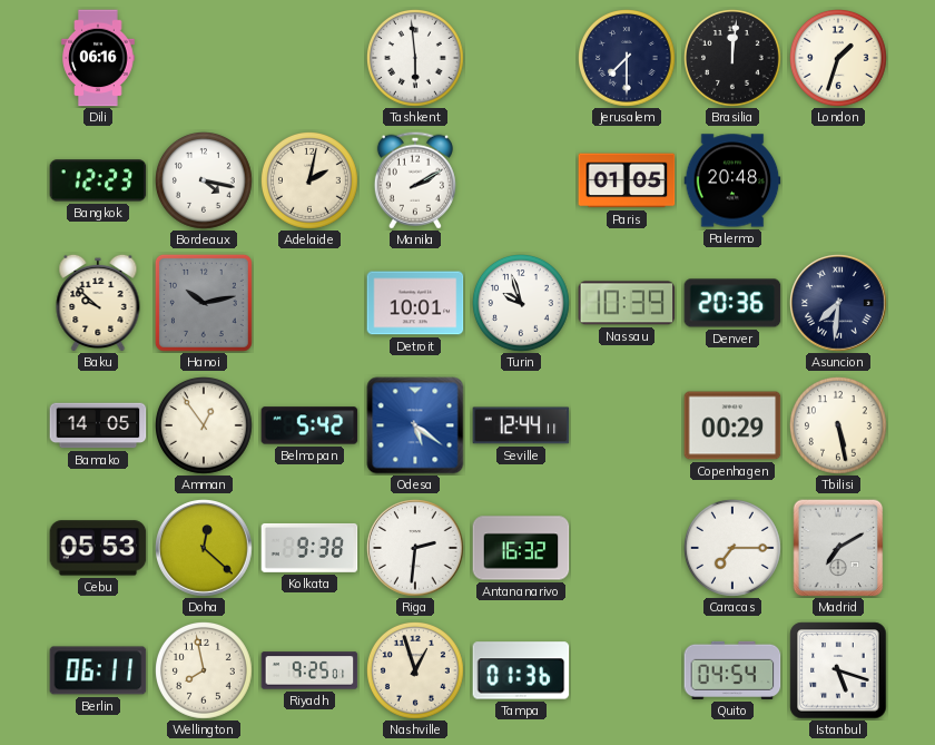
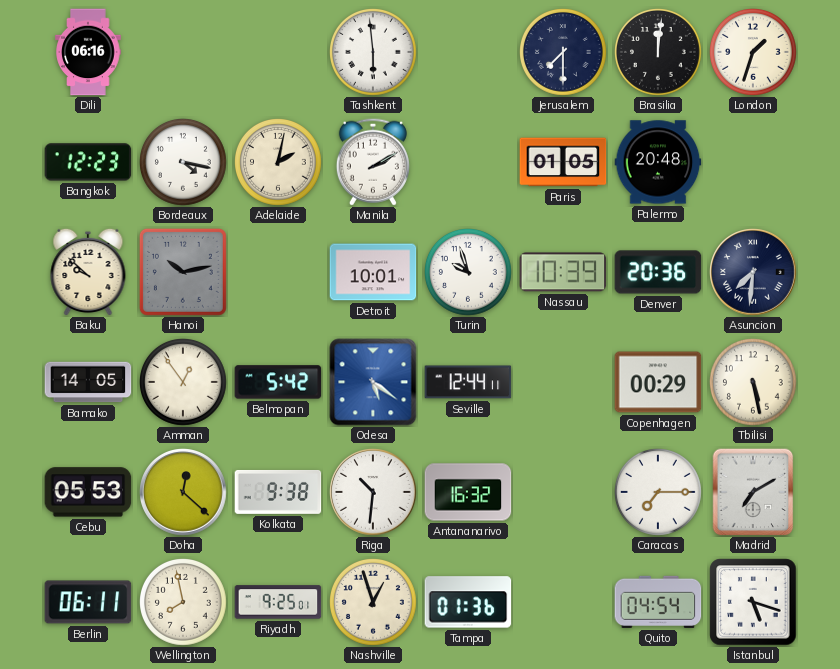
Riga: 2:31 -> 10:31
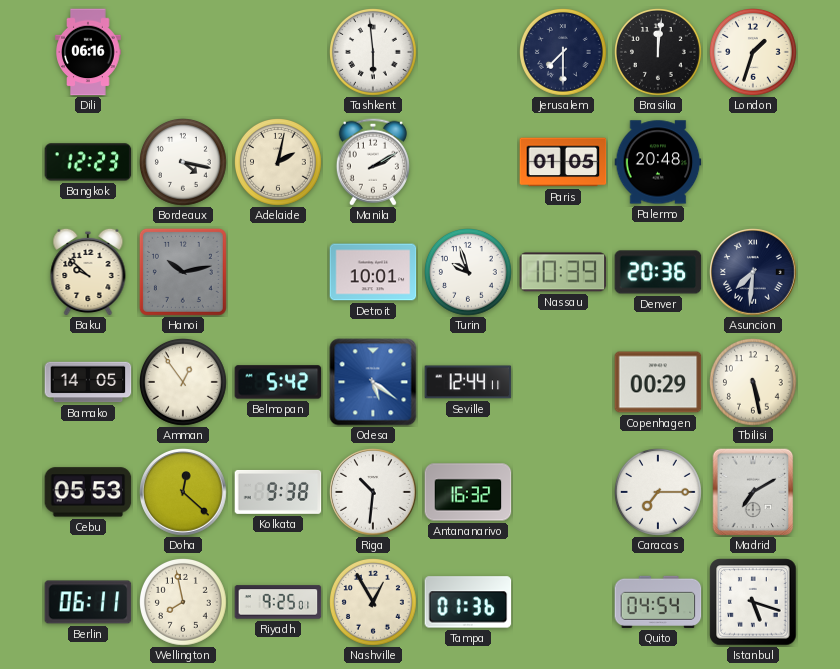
Nashville: 12:57 -> 12:55
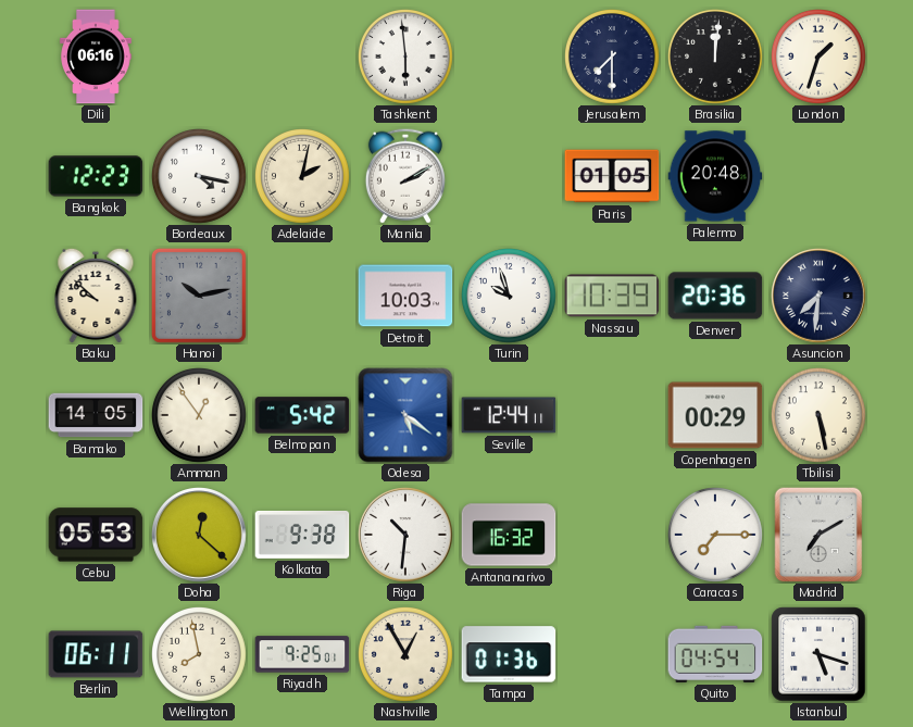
Detroit: 10:01 -> 10:03
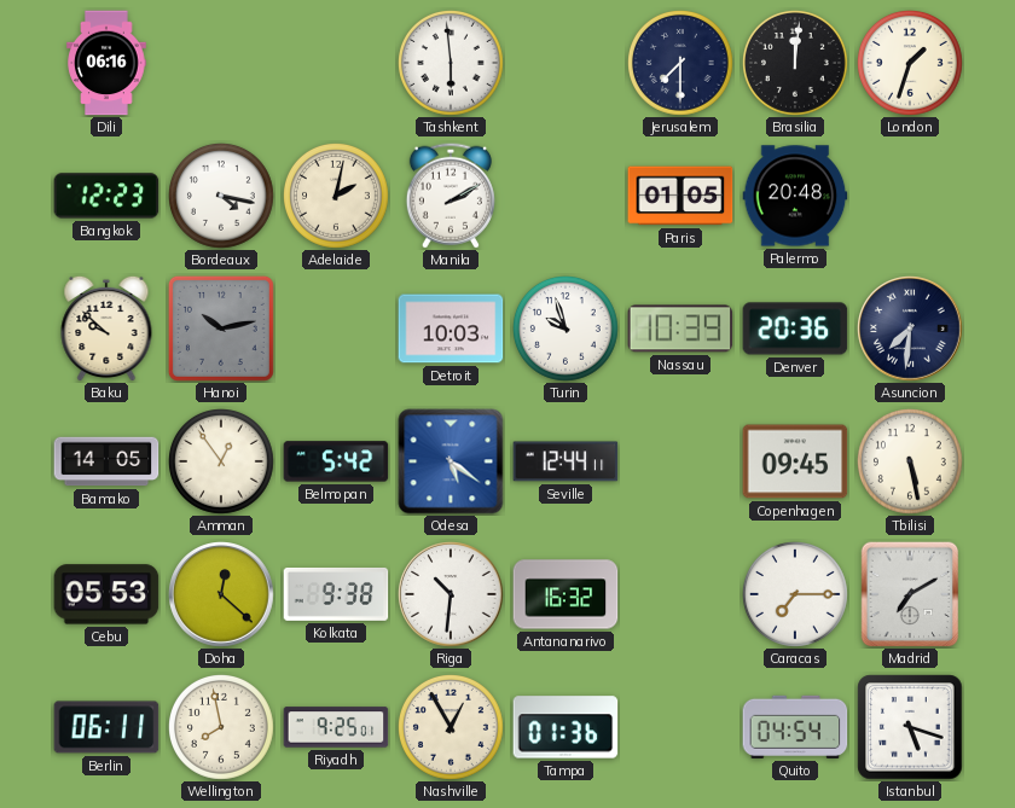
Copenhagen: 00:29 -> 09:45
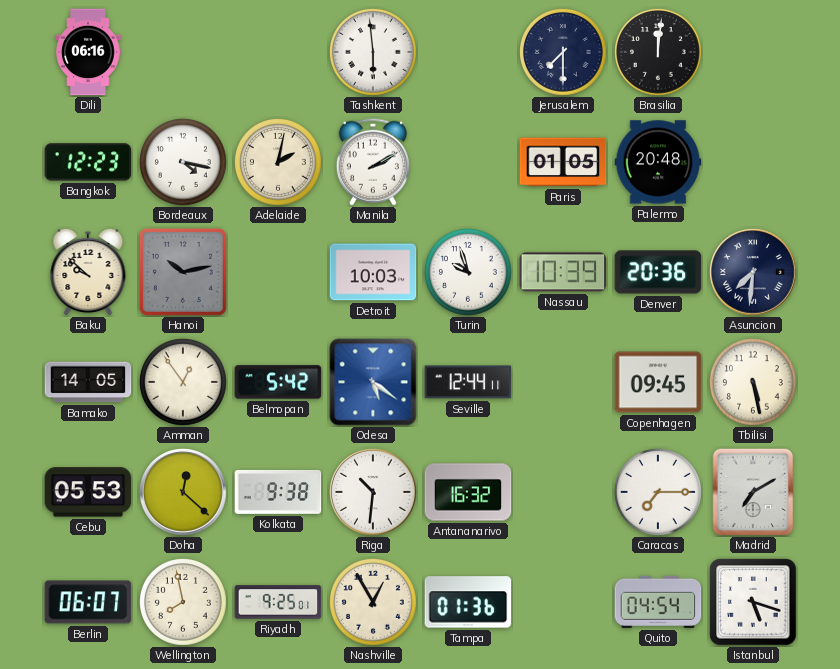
London: 1:33 -> none
Berlin: 06:11 -> 06:07
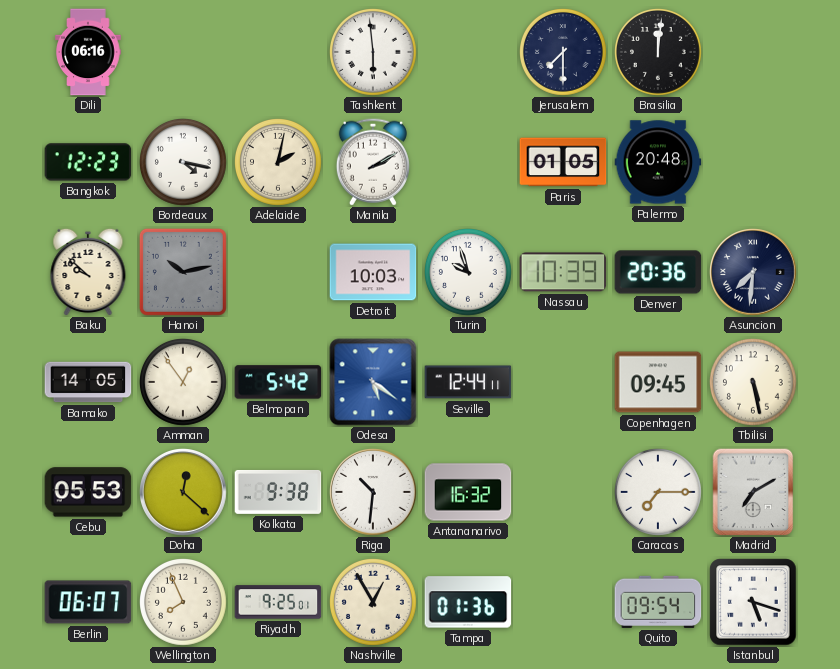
Wellington: 7:58 -> 7:56
Quito: 04:54 -> 09:54
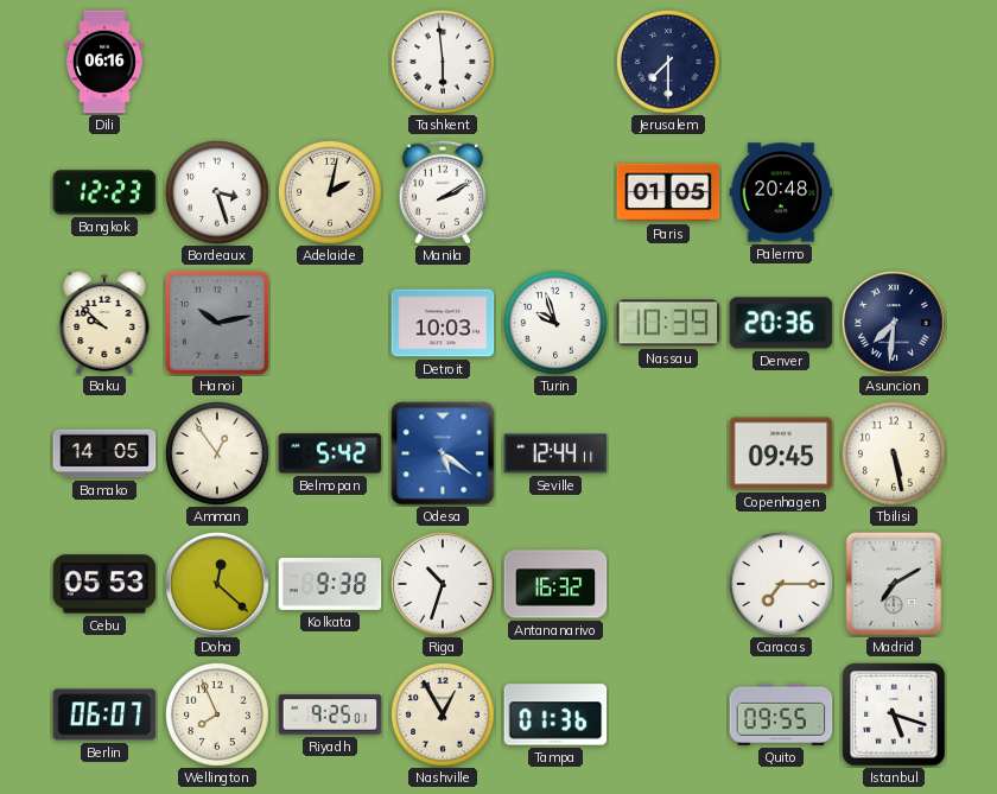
Brasilia: 12:01 -> none
Bordeaux: 4:17 -> 3:27
Riga: 10:31 -> 10:33
Quito: 09:54 -> 09:55
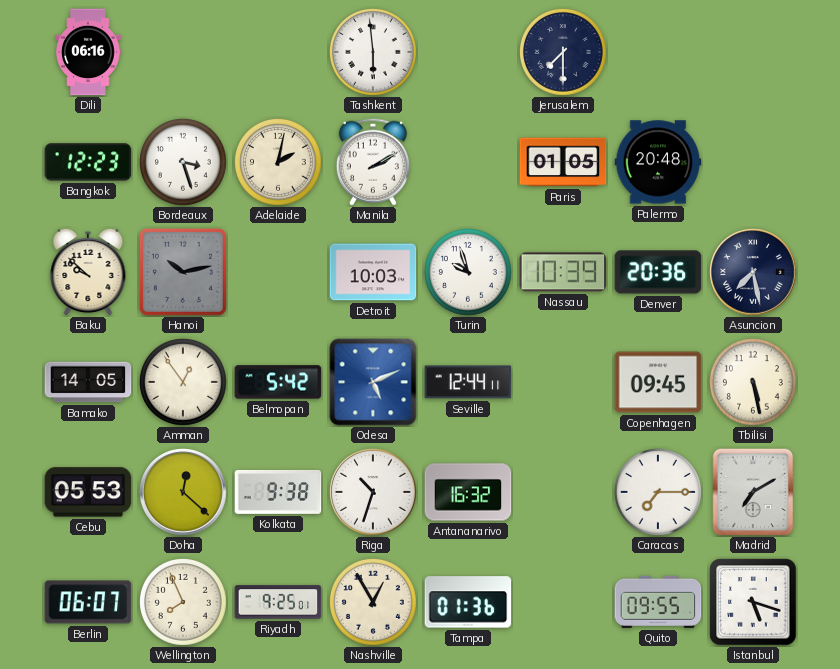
Asuncion: 7:31 -> 7:28
Odesa: 5:21 -> 5:11
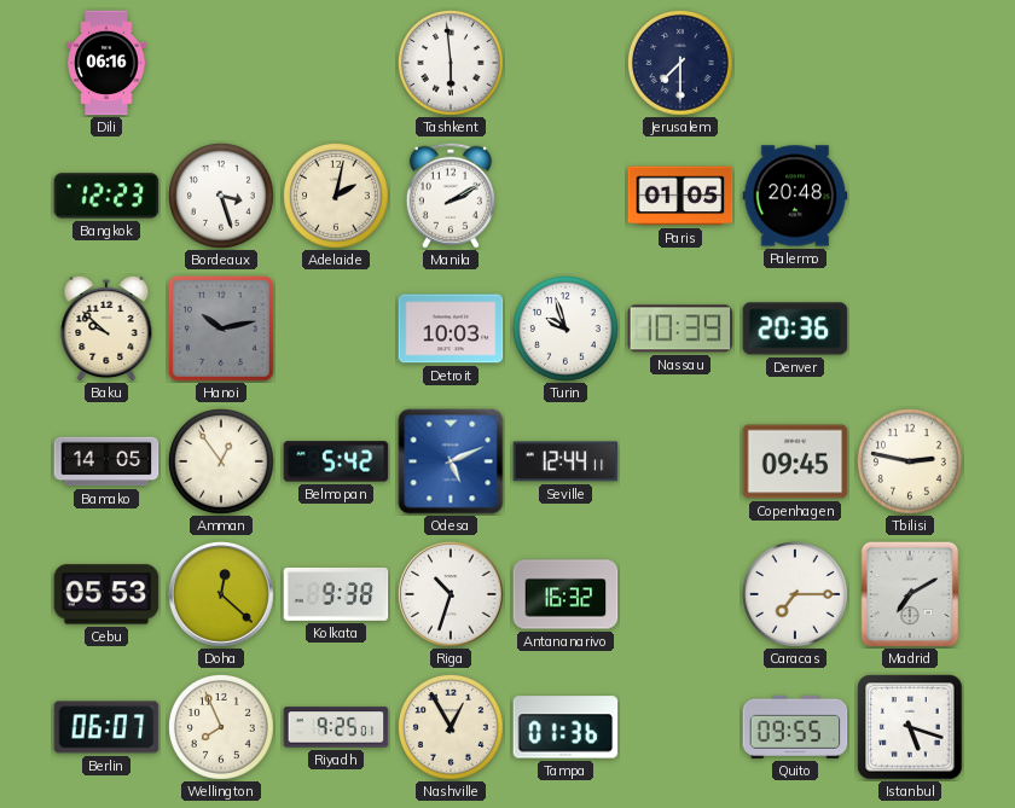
Asuncion: 7:28 -> none
Tbilisi: 5:28 -> 2:47
